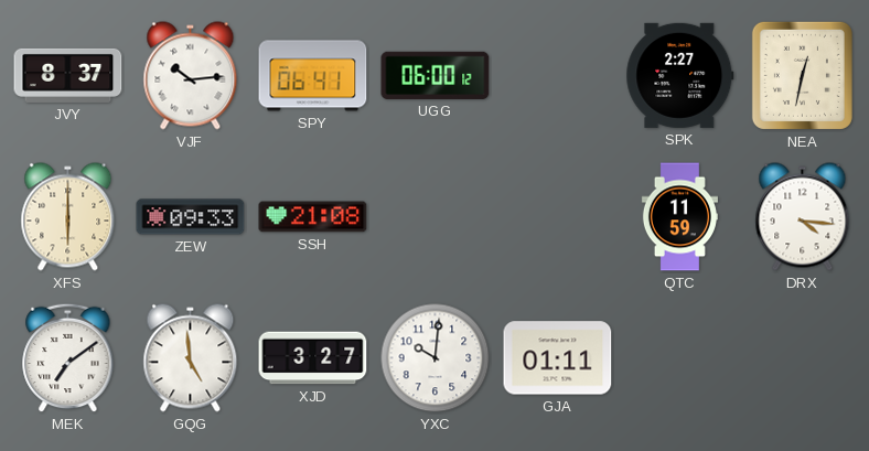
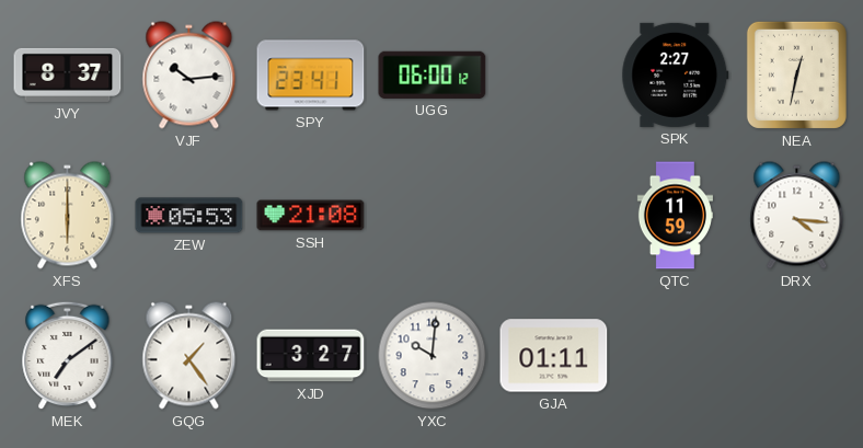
SPY: 06:41 -> 23:41
ZEW: 09:33 -> 05:53
GQG: 4:59 -> 1:24
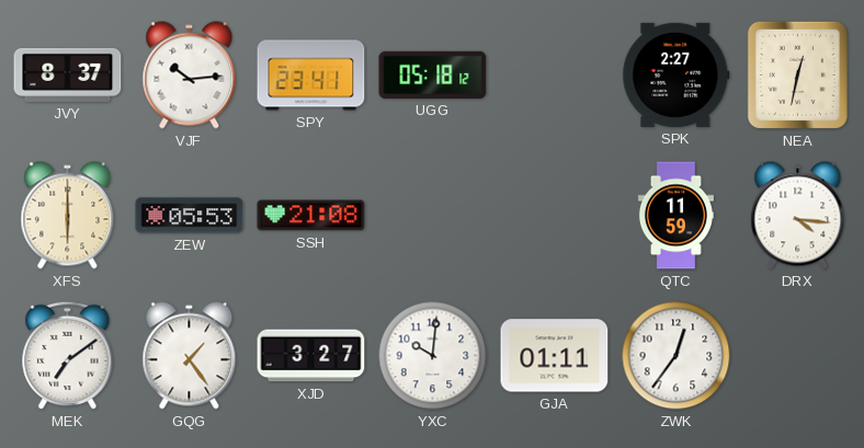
UGG: 06:00 -> 05:18
ZWK: none -> 12:36
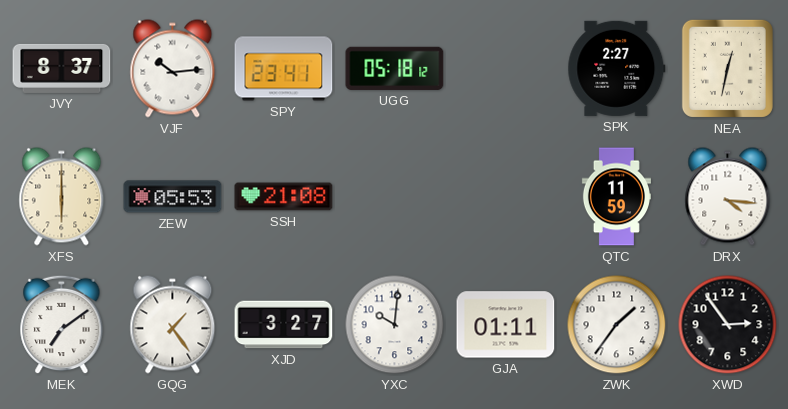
ZWK: 12:36 -> 1:36
XWD: none -> 2:54
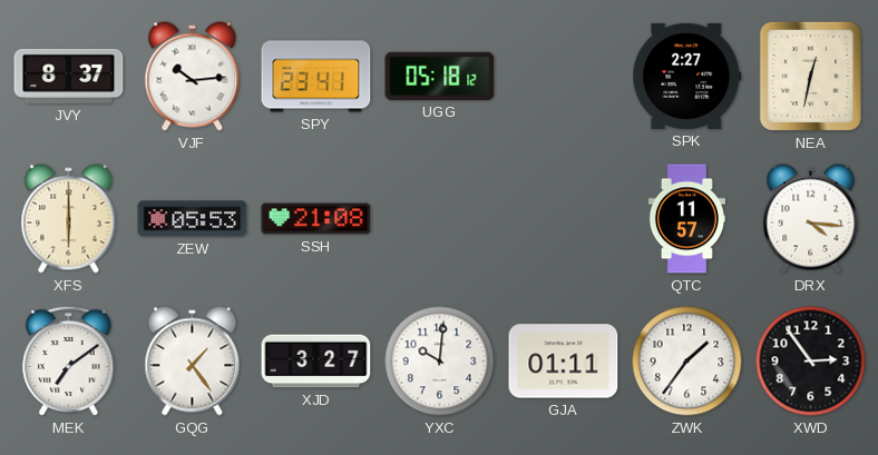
QTC: 11:59 -> 11:57
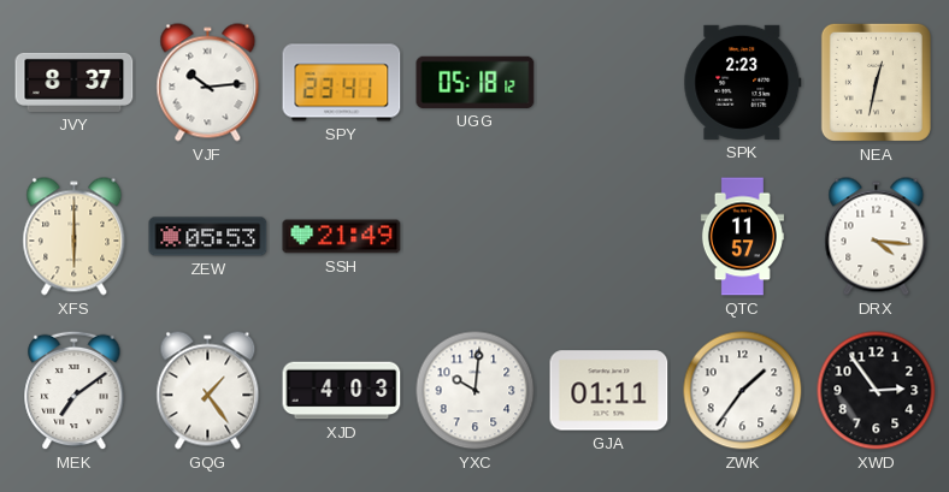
SPK: 2:27 -> 2:23
SSH: 21:08 -> 21:49
XJD: 3:27 -> 4:03
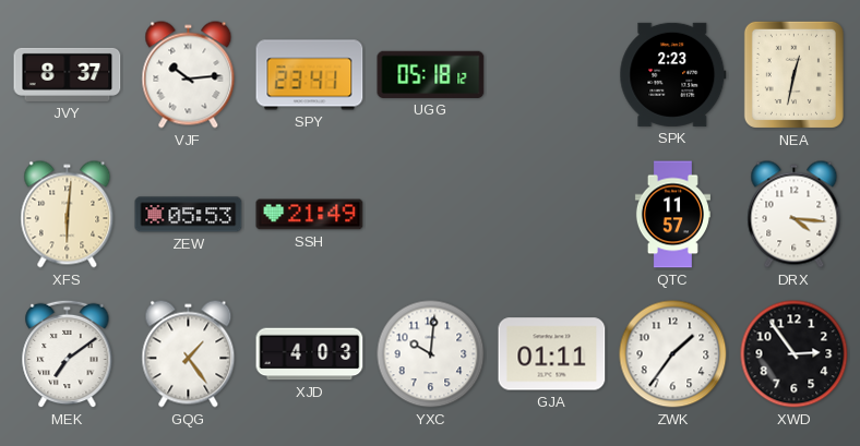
XFS: 6:00 -> 6:01
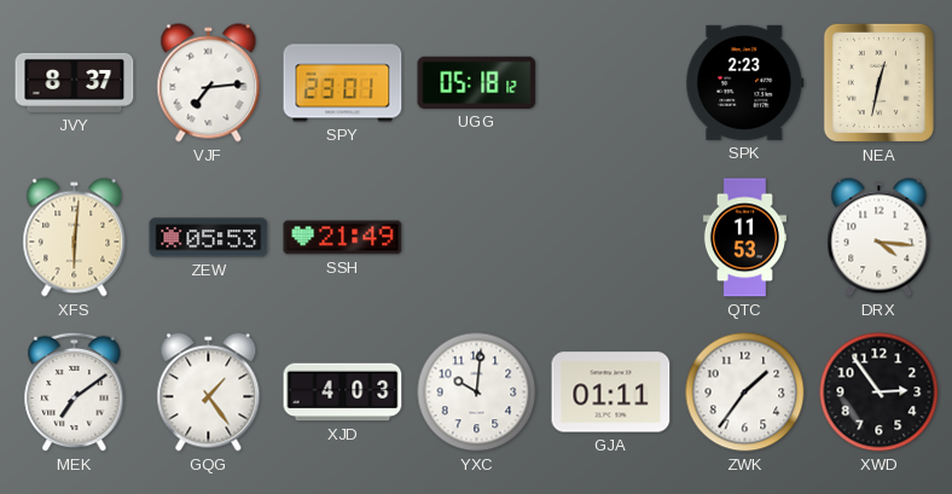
VJF: 10:14 -> 7:14
SPY: 23:41 -> 23:01
QTC: 11:57 -> 11:53
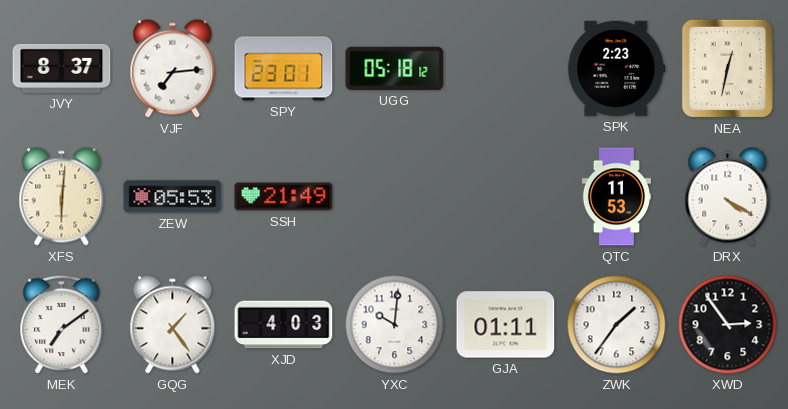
DRX: 4:16 -> 4:20
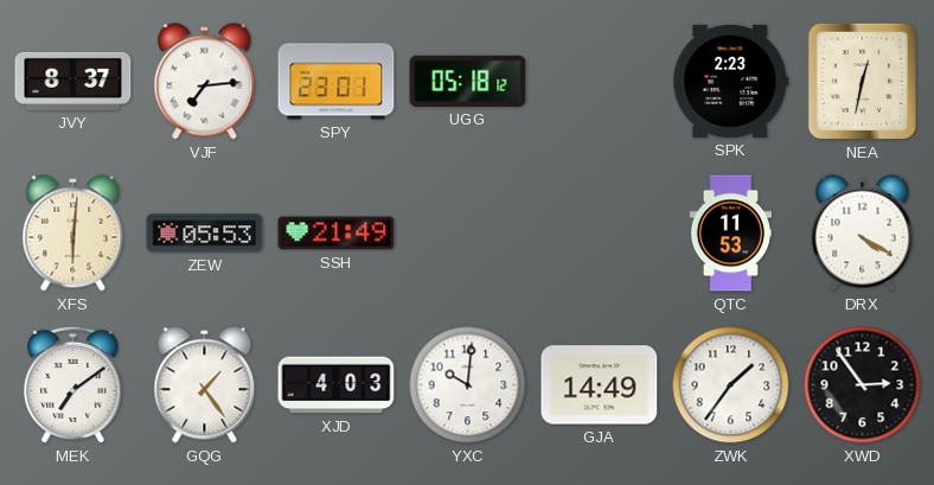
GJA: 01:11 -> 14:49
